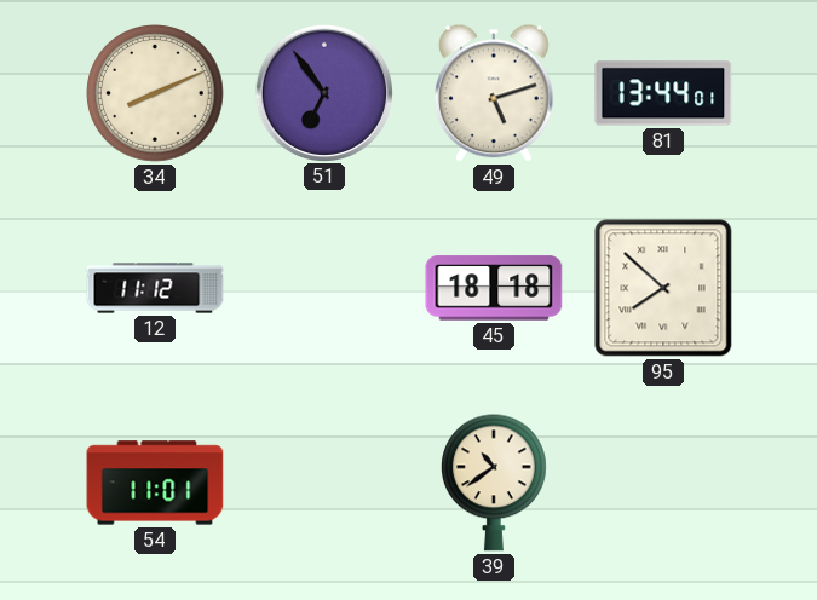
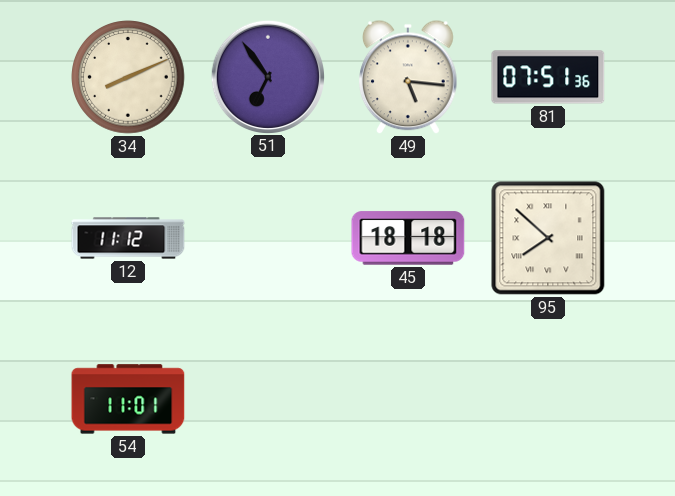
49: 5:12 -> 5:16
81: 13:44 -> 07:51
39: 10:39 -> none
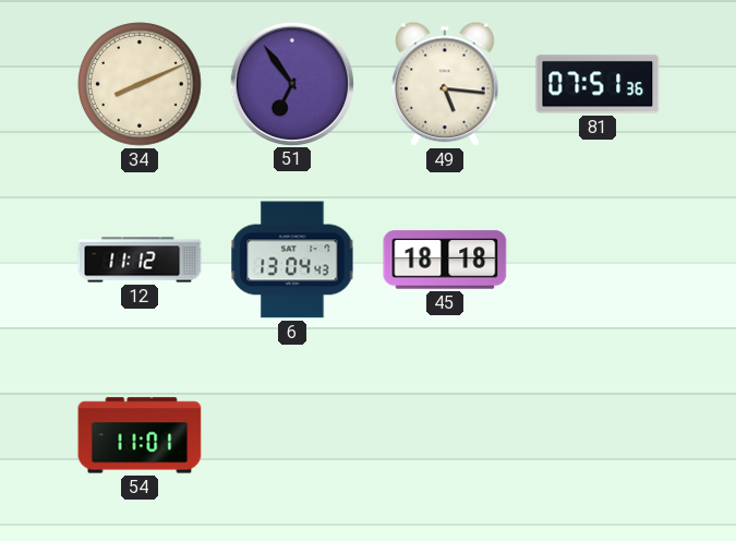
6: none -> 13:04
95: 7:52 -> none
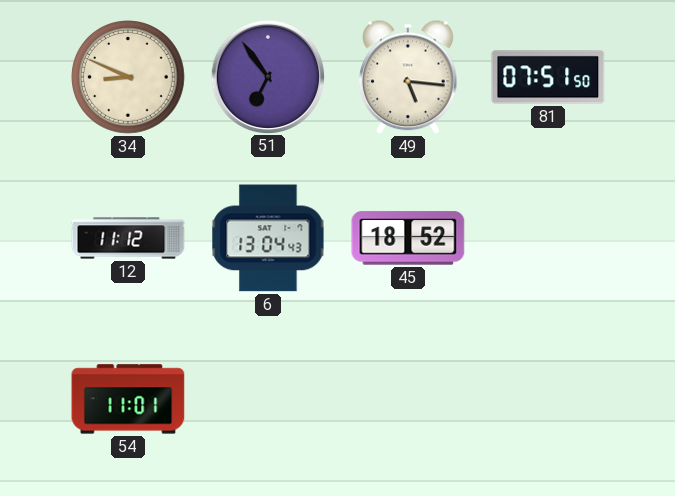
34: 8:11 -> 8:49
81: 07:51:36 -> 07:51:50
45: 18:18 -> 18:52
